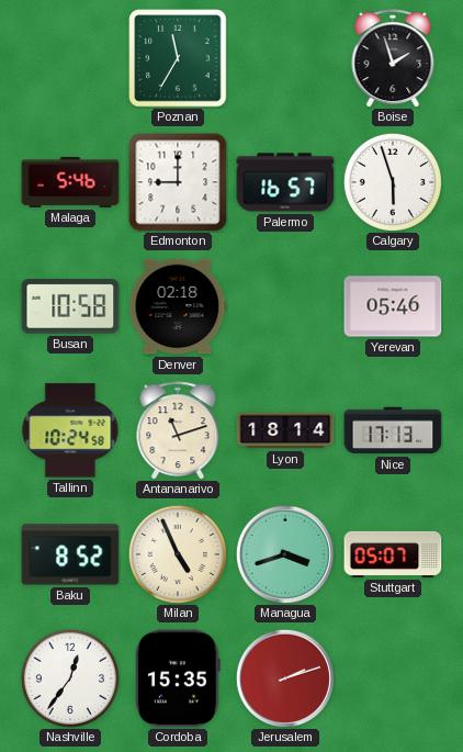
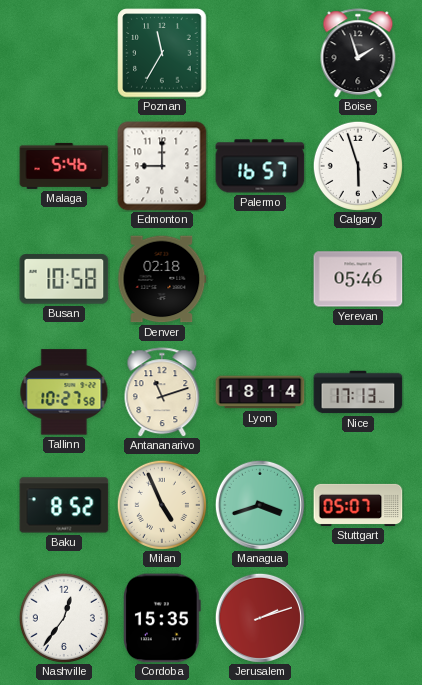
Tallinn: 10:24 -> 10:27
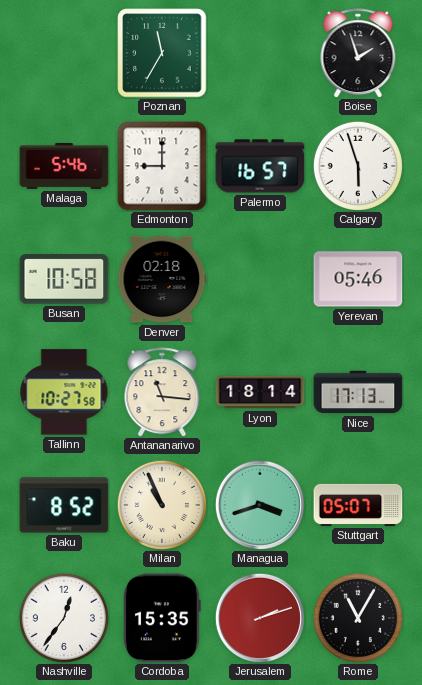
Antananarivo: 11:12 -> 11:16
Milan: 4:56 -> 10:56
Rome: none -> 11:05
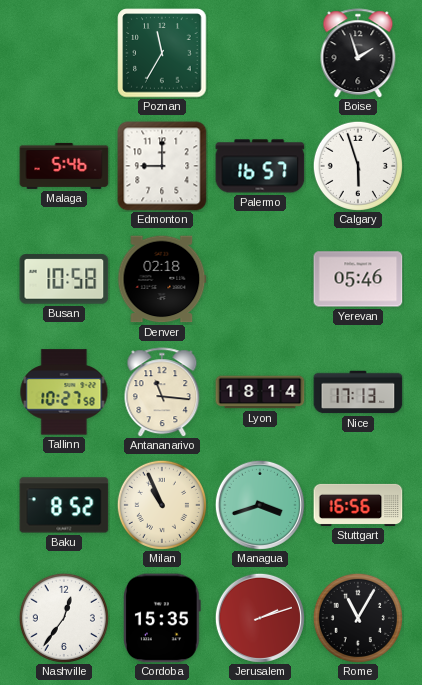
Stuttgart: 05:07 -> 16:56
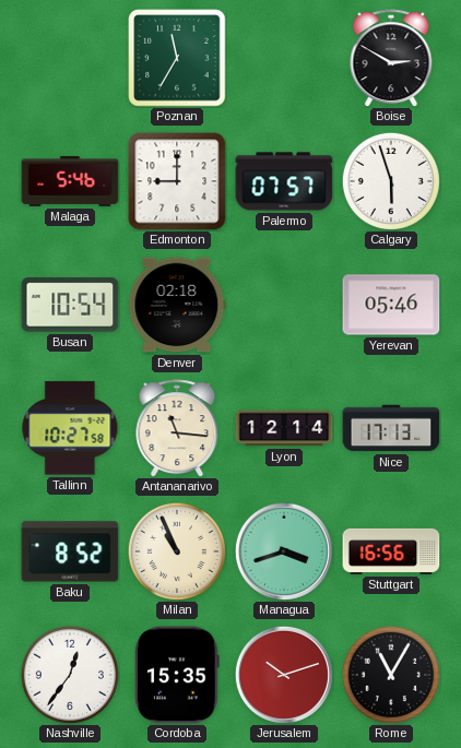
Boise: 1:57 -> 2:50
Palermo: 16:57 -> 07:57
Busan: 10:58 -> 10:54
Lyon: 18:14 -> 12:14
Jerusalem: 2:12 -> 10:12
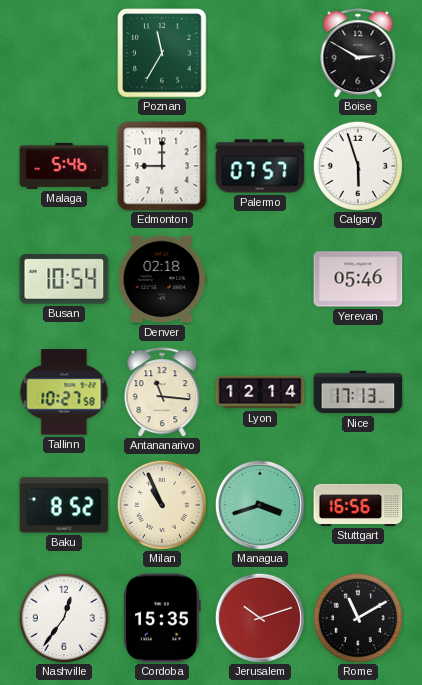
Rome: 11:05 -> 11:10
